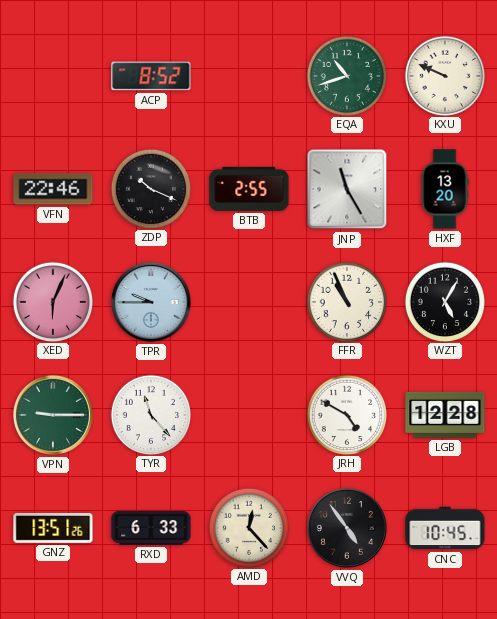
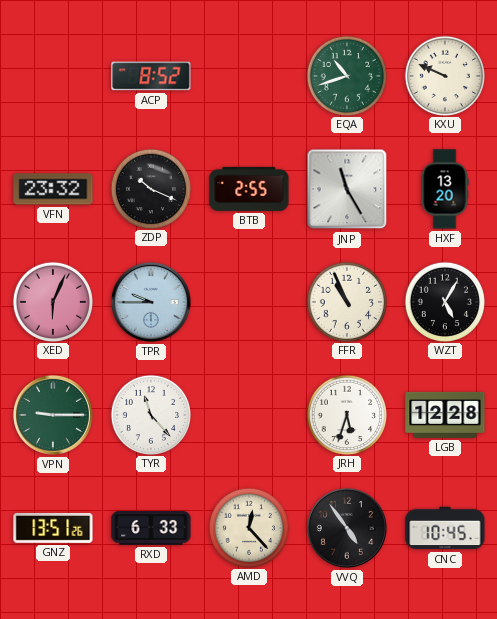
VFN: 22:46 -> 23:32
JRH: 4:50 -> 5:33
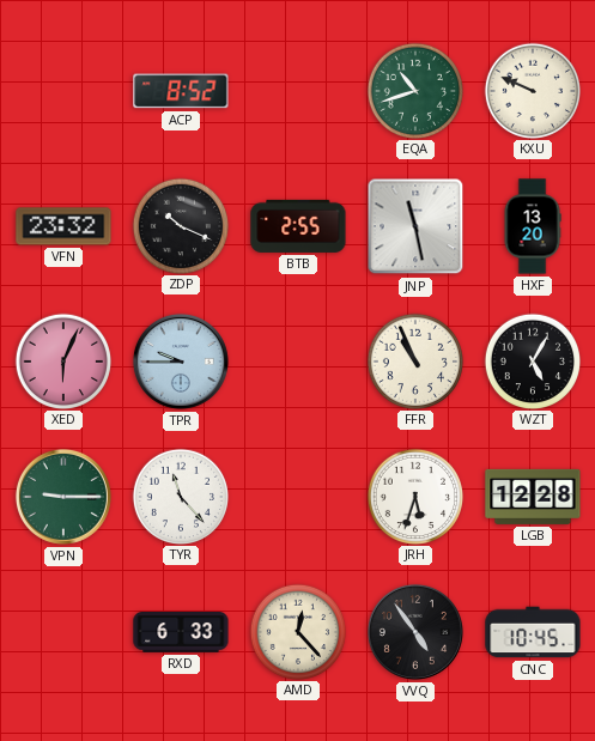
JNP: 11:25 -> 11:28
GNZ: 13:51 -> none
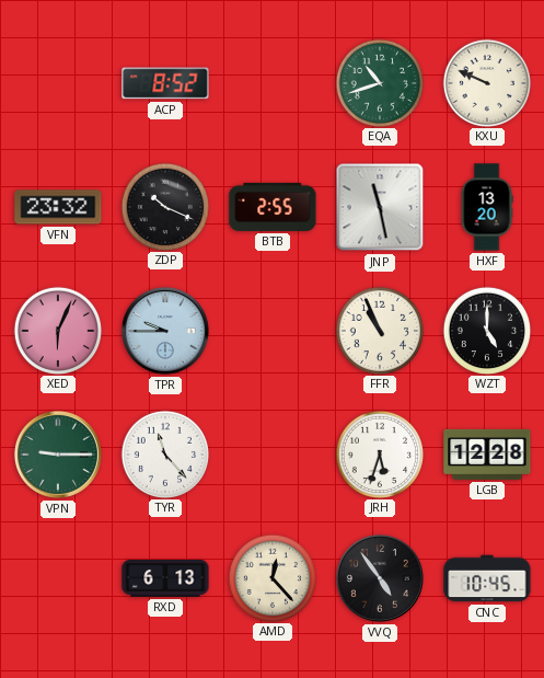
WZT: 5:05 -> 5:00
RXD: 6:33 -> 6:13
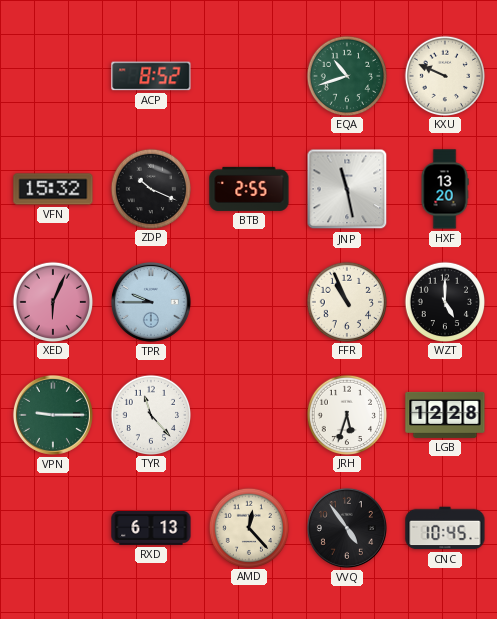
VFN: 23:32 -> 15:32
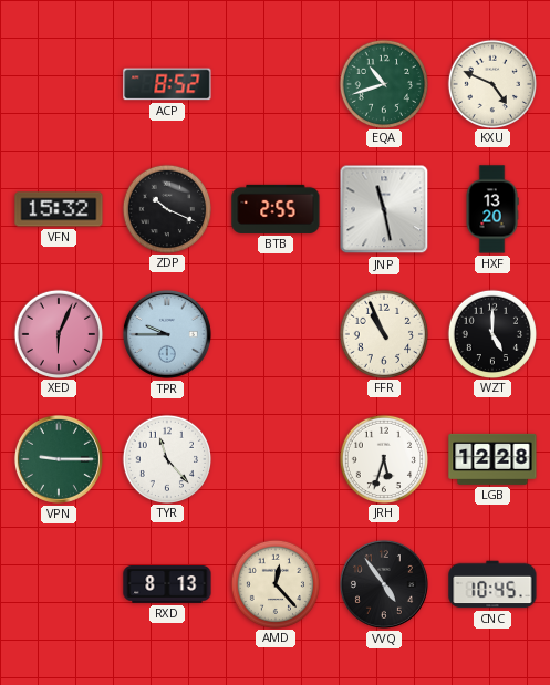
KXU: 9:49 -> 4:49
RXD: 6:13 -> 8:13
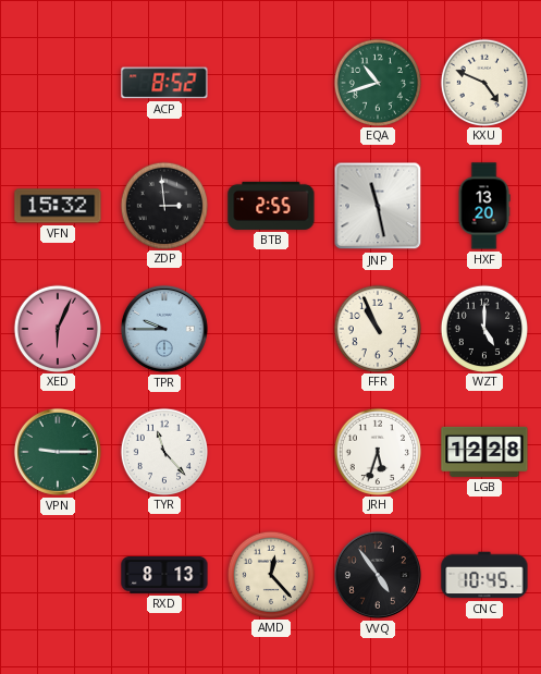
ZDP: 10:19 -> 2:59
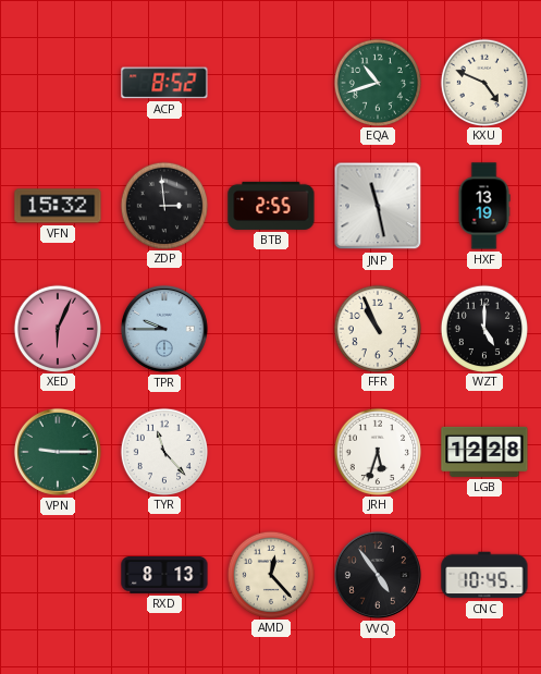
HXF: 13:20 -> 13:19
